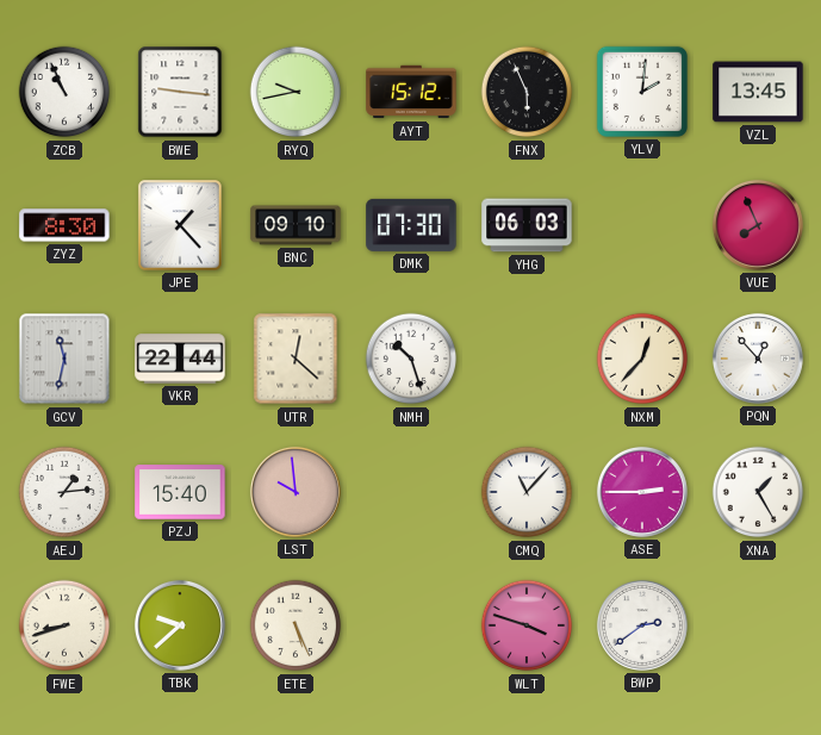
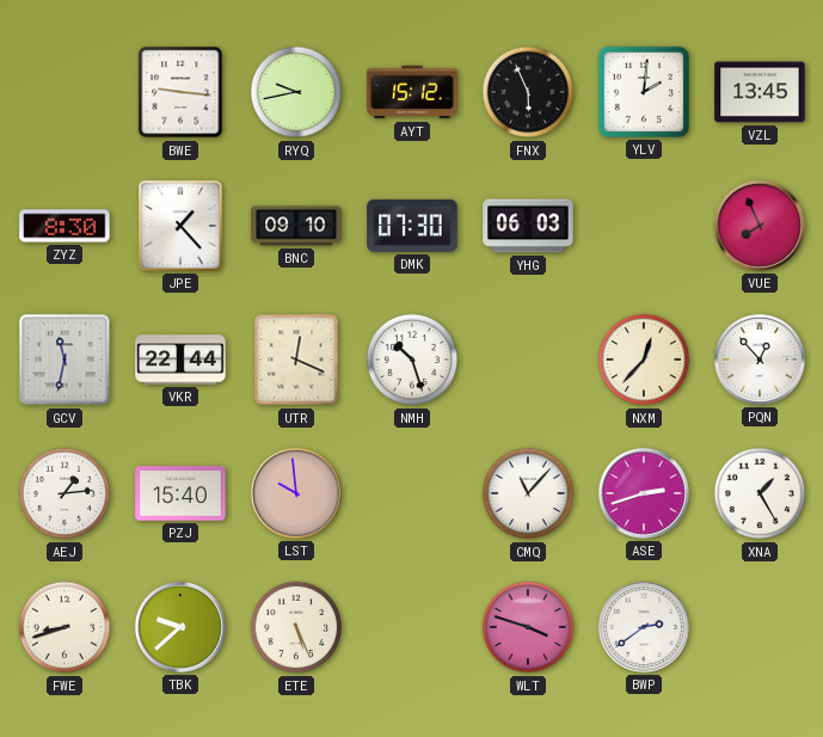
ZCB: 10:56 -> none
UTR: 12:22 -> 12:19
ASE: 2:45 -> 2:42
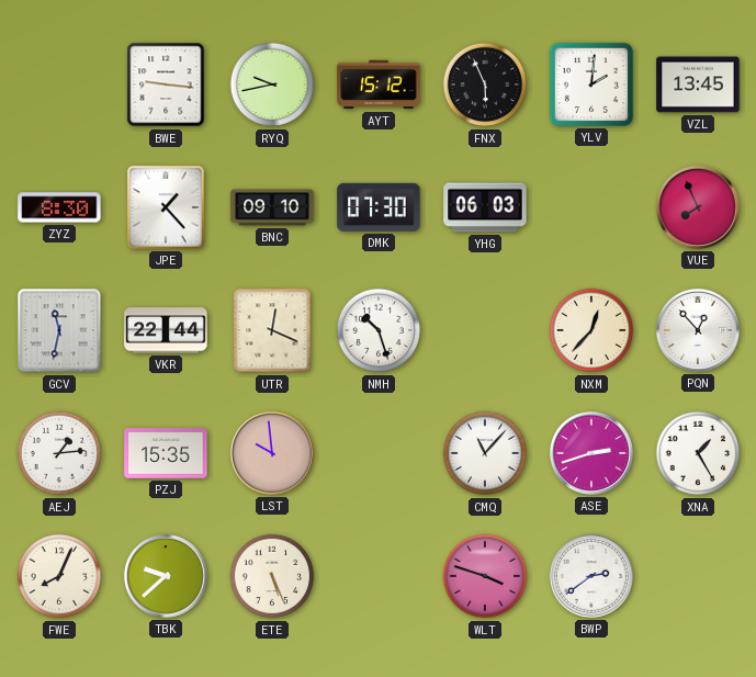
PZJ: 15:40 -> 15:35
FWE: 8:42 -> 8:04
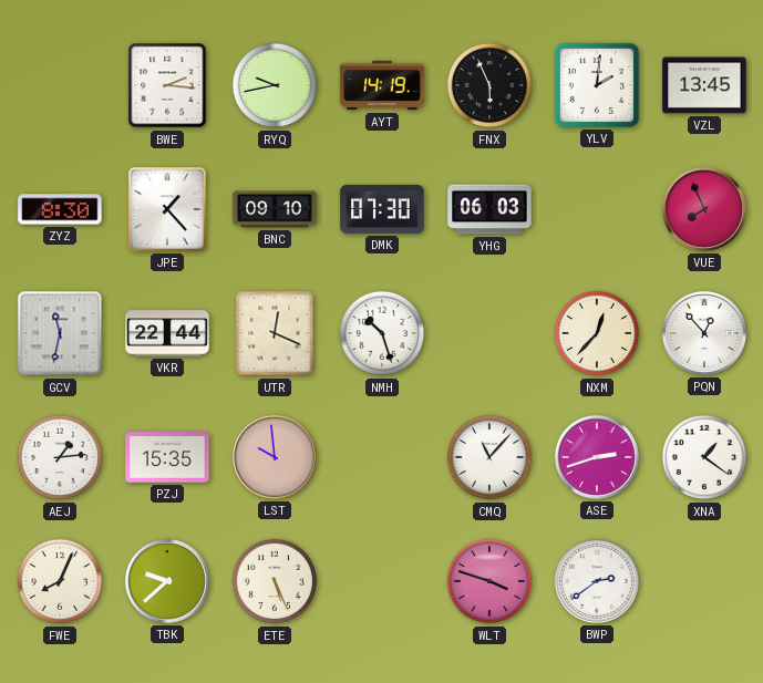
BWE: 9:16 -> 2:16
AYT: 15:12 -> 14:19
XNA: 1:25 -> 1:21
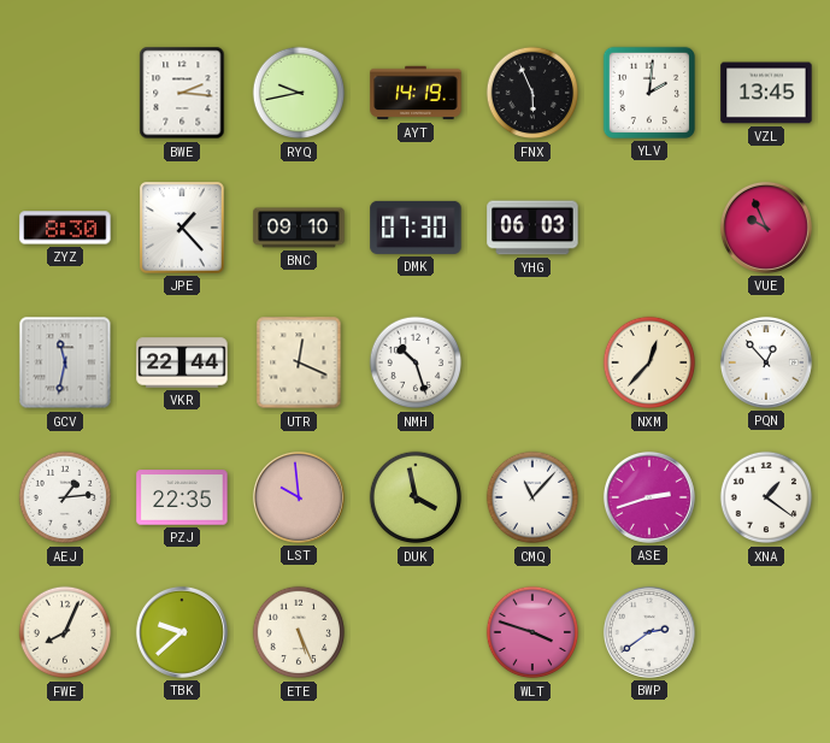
VUE: 7:56 -> 9:56
PZJ: 15:35 -> 22:35
DUK: none -> 3:58
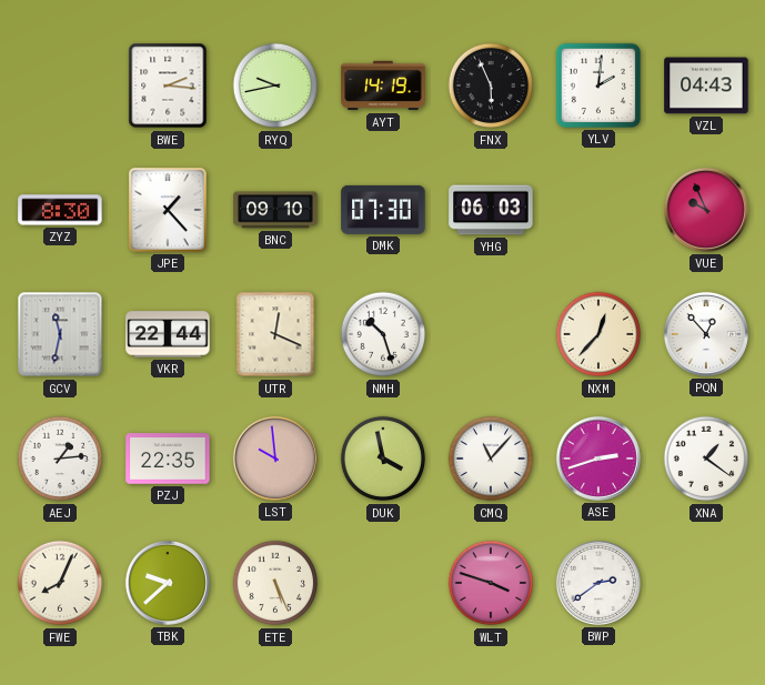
VZL: 13:45 -> 04:43
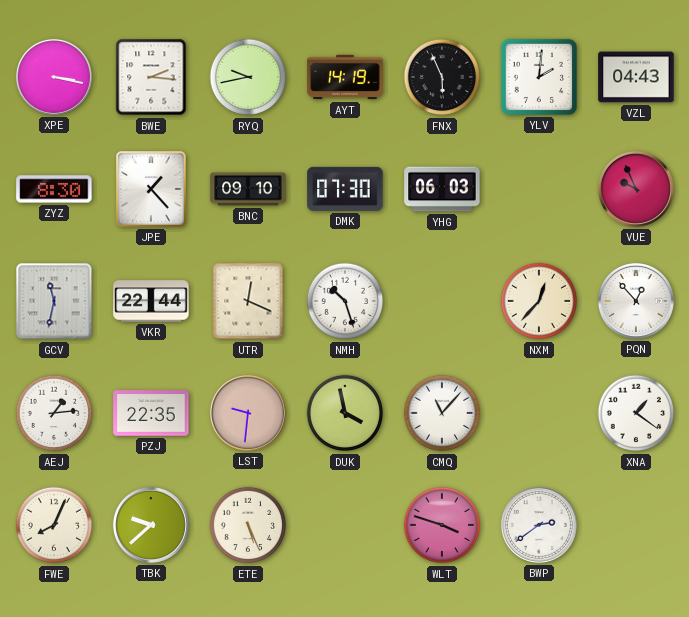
XPE: none -> 3:17
LST: 9:59 -> 9:31
ASE: 2:42 -> none
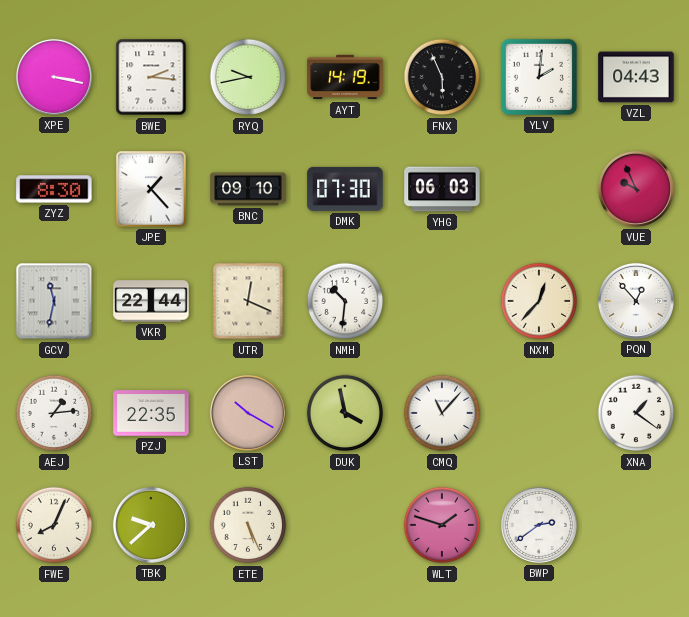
NMH: 10:27 -> 10:31
LST: 9:31 -> 10:20
WLT: 3:48 -> 1:48
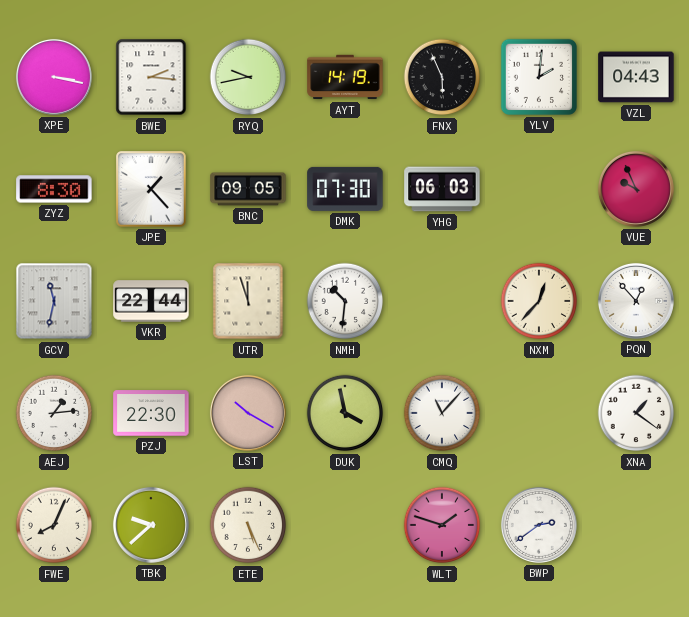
BNC: 09:10 -> 09:05
UTR: 12:19 -> 11:57
PZJ: 22:35 -> 22:30
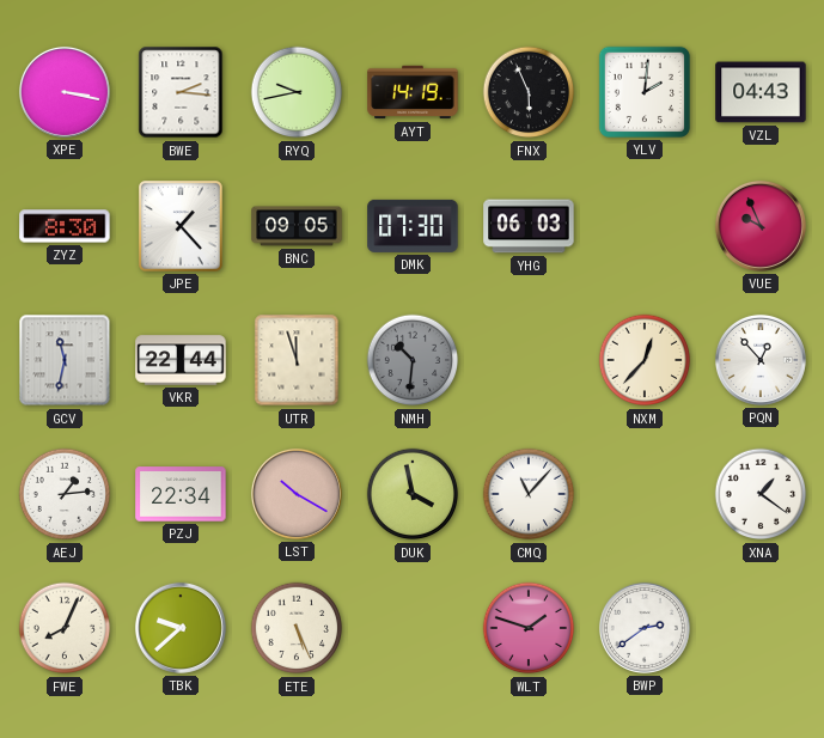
NMH dial: white -> grey
PZJ: 22:30 -> 22:34
